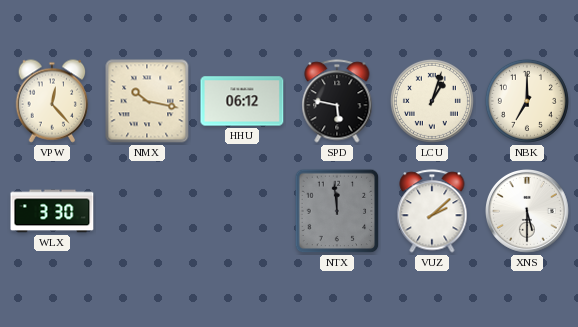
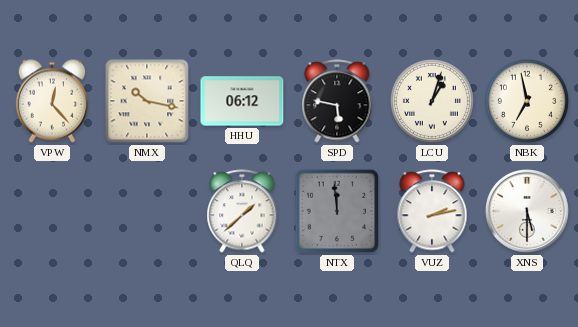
NBK: 7:00 -> 6:58
WLX: 3:30 -> none
QLQ: none -> 1:38
VUZ: 2:08 -> 2:13
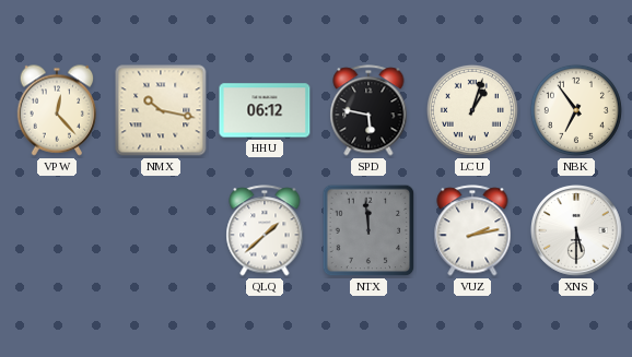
NBK: 6:58 -> 6:54
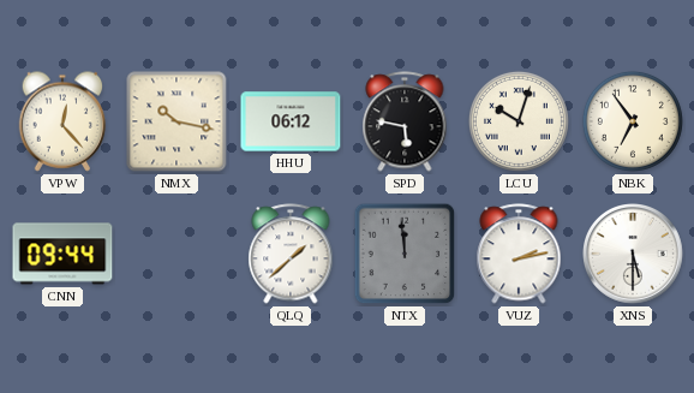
LCU: 1:03 -> 10:03
CNN: none -> 09:44
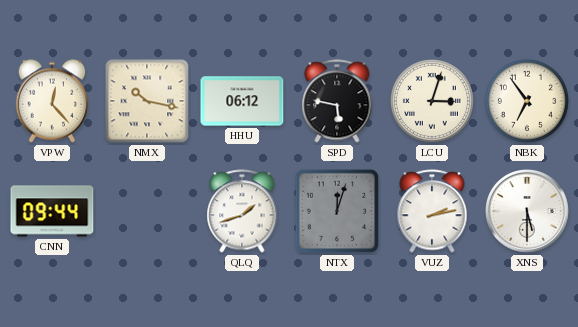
LCU: 10:03 -> 3:03
QLQ: 1:38 -> 1:42
NTX: 11:59 -> 12:03
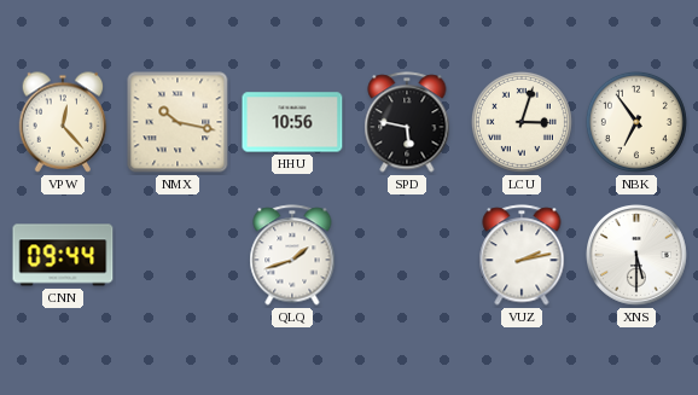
HHU: 06:12 -> 10:56
NTX: 12:03 -> none
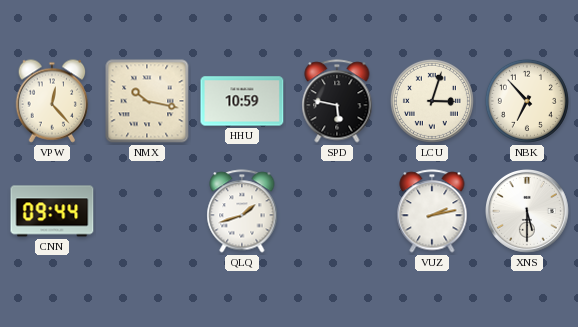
HHU: 10:56 -> 10:59
NBK: 6:54 -> 6:53
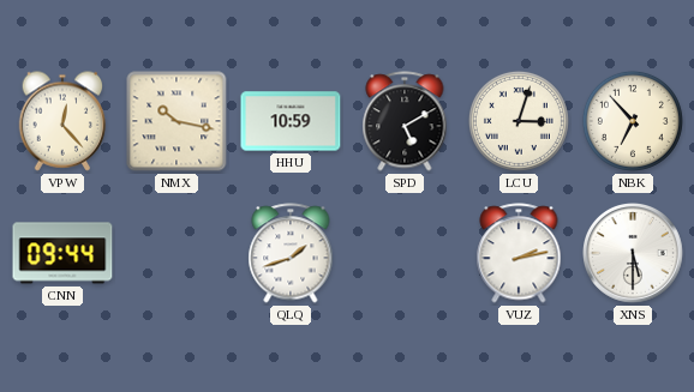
SPD: 5:47 -> 5:10
